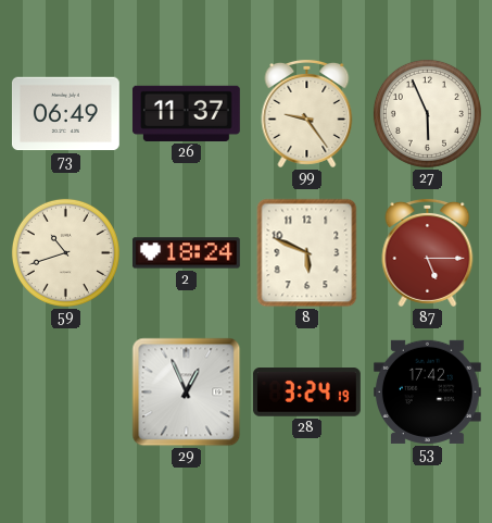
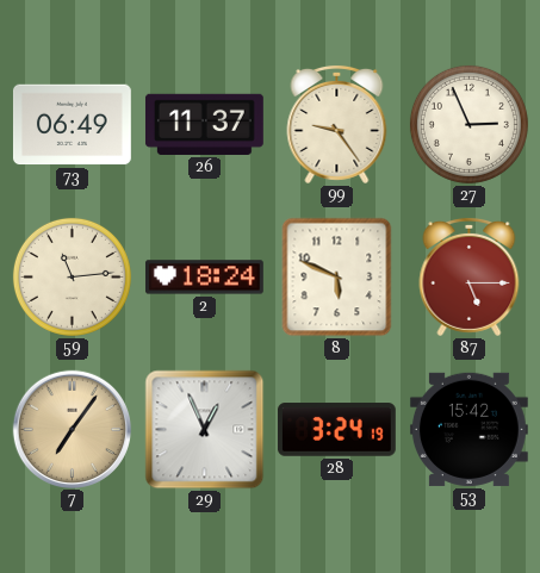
27: 5:56 -> 2:56
59: 10:42 -> 11:14
7: none -> 7:06
53: 17:42 -> 15:42
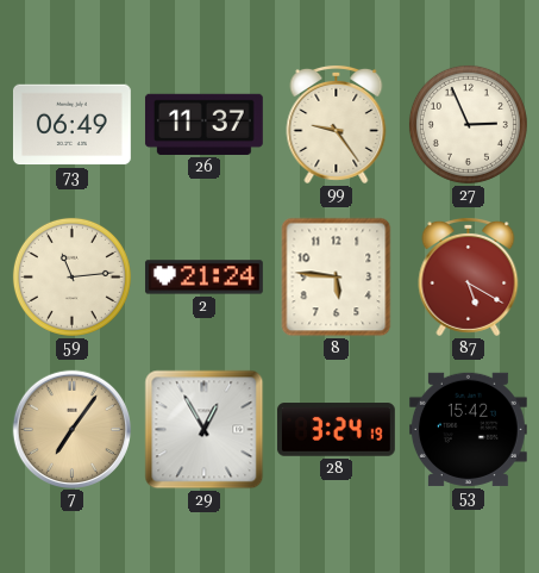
2: 18:24 -> 21:24
8: 5:49 -> 5:46
87: 5:15 -> 5:20
29: 12:56 -> 12:55
